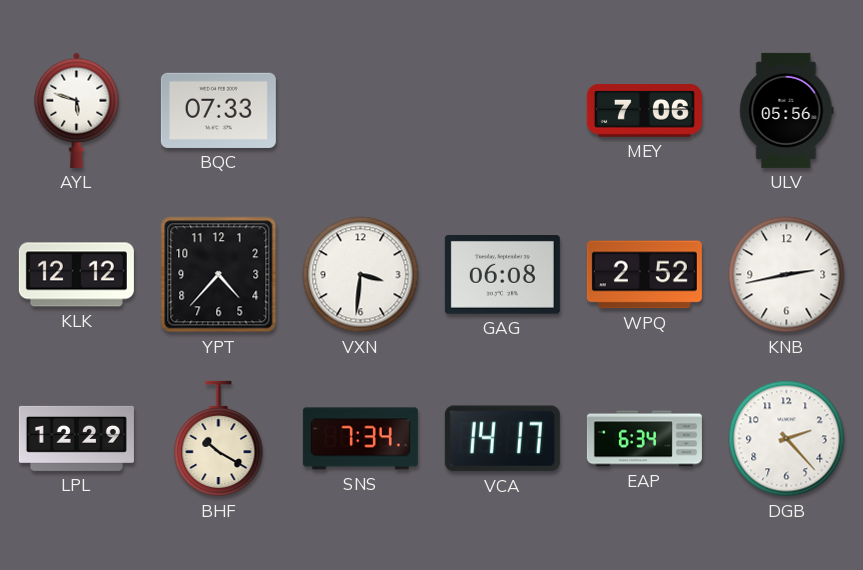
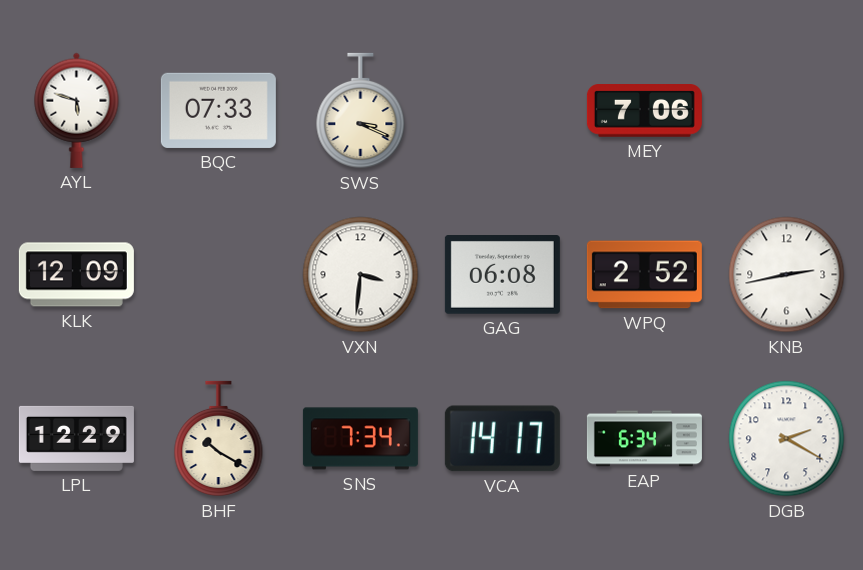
SWS: none -> 3:19
ULV: 05:56 -> none
KLK: 12:12 -> 12:09
YPT: 4:37 -> none
DGB: 2:23 -> 2:20
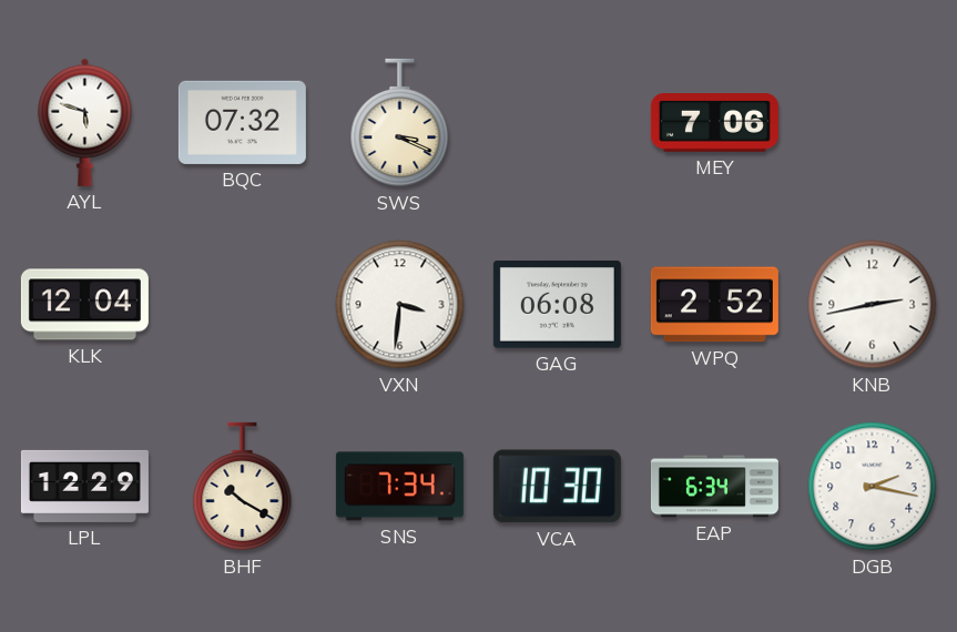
BQC: 07:33 -> 07:32
KLK: 12:09 -> 12:04
VCA: 14:17 -> 10:30
DGB: 2:20 -> 2:17
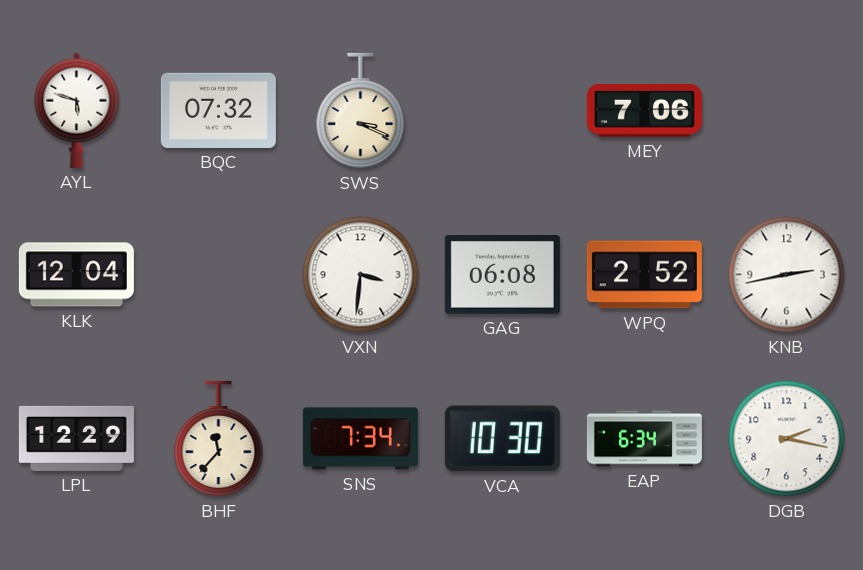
BHF: 10:20 -> 11:37
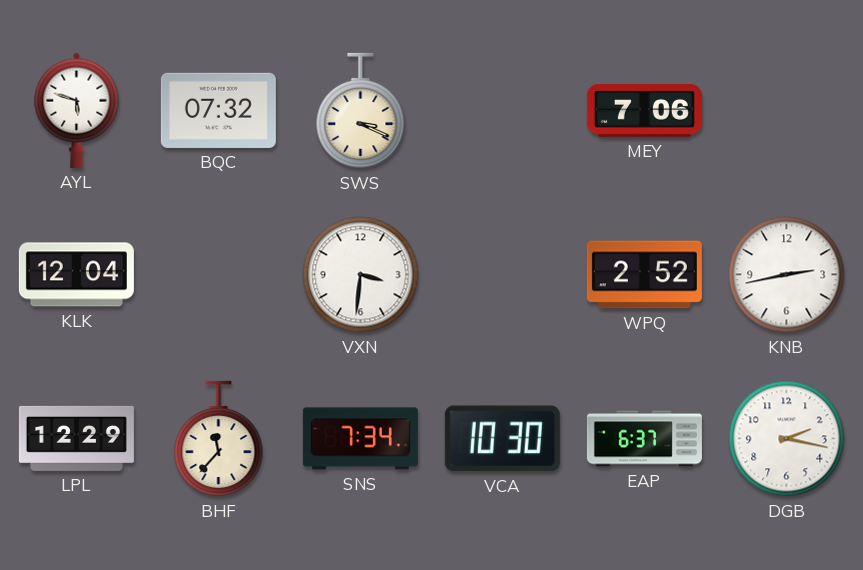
GAG: 06:08 -> none
EAP: 6:34 -> 6:37
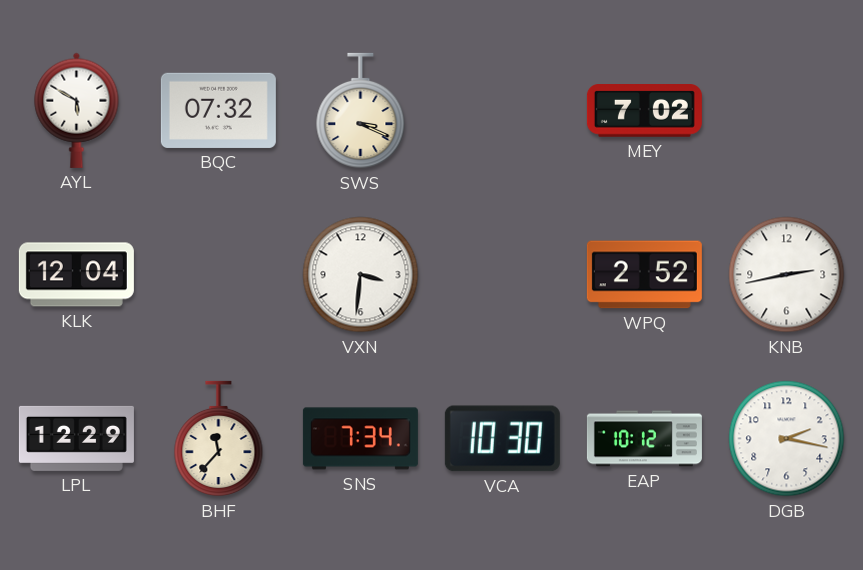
AYL: 5:48 -> 5:50
MEY: 7:06 -> 7:02
EAP: 6:37 -> 10:12
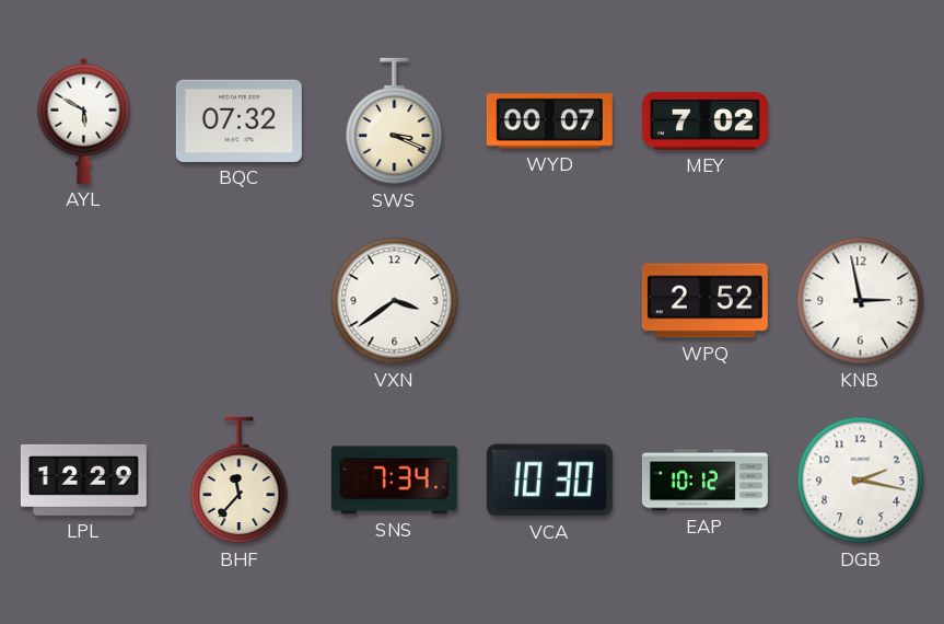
WYD: none -> 00:07
KLK: 12:04 -> none
VXN: 3:31 -> 3:39
KNB: 2:43 -> 2:58
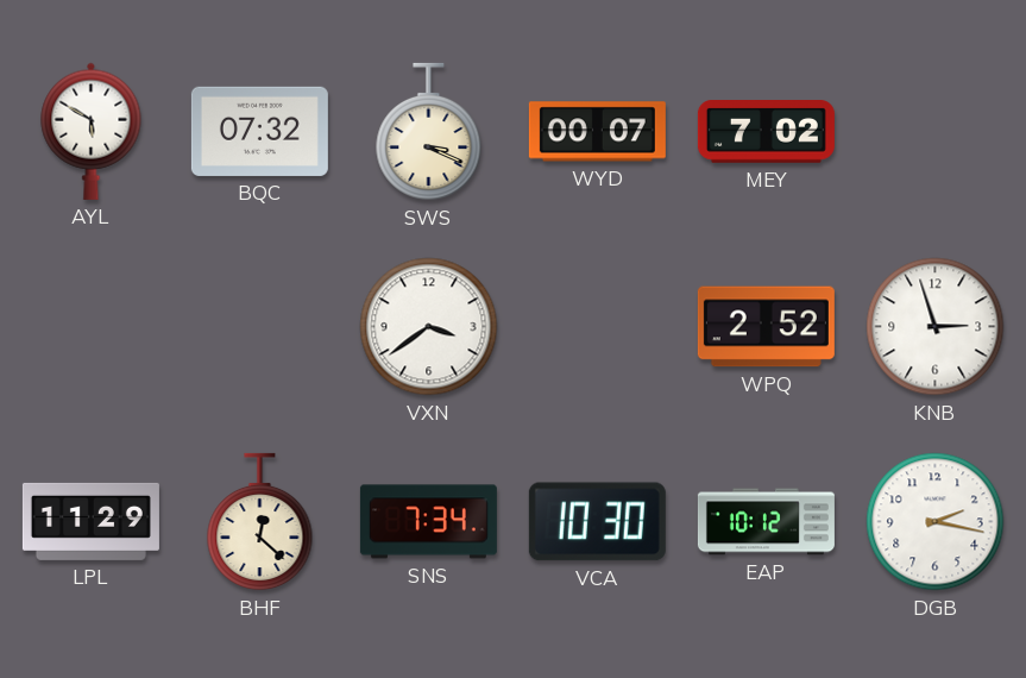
KNB: 2:58 -> 2:57
LPL: 12:29 -> 11:29
BHF: 11:37 -> 12:22
